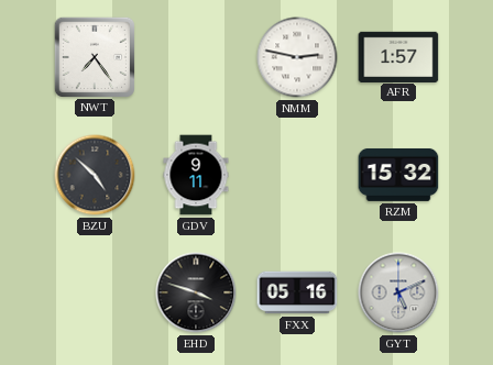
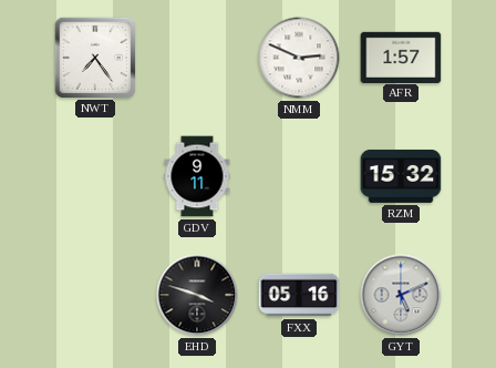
NMM: 2:47 -> 2:49
BZU: 4:52 -> none
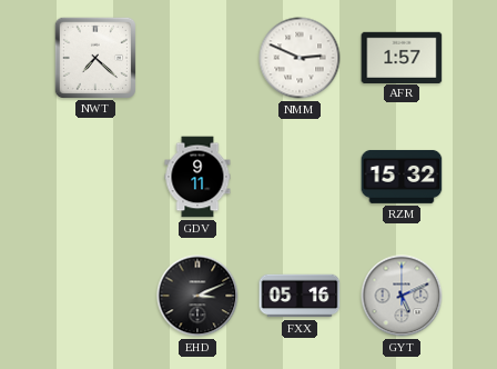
NWT: 7:24 -> 7:22
EHD: 3:48 -> 3:11
